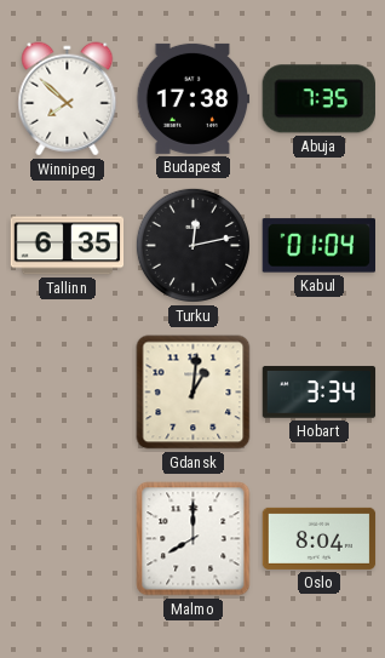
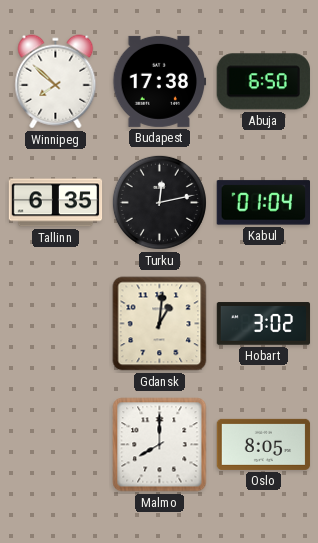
Abuja: 7:35 -> 6:50
Hobart: 3:34 -> 3:02
Oslo: 8:04 -> 8:05
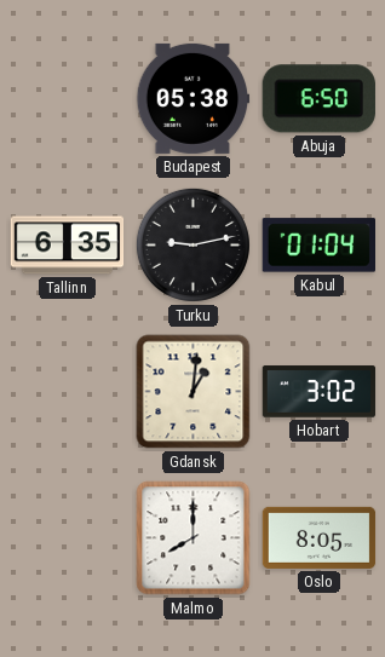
Winnipeg: 7:52 -> none
Budapest: 17:38 -> 05:38
Turku: 12:13 -> 9:13
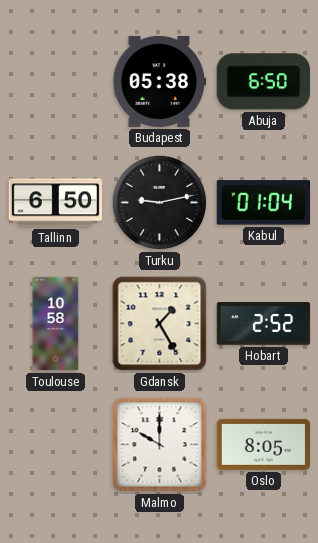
Tallinn: 6:35 -> 6:50
Toulouse: none -> 10:58
Gdansk: 1:01 -> 1:25
Hobart: 3:02 -> 2:52
Malmo: 8:00 -> 10:00
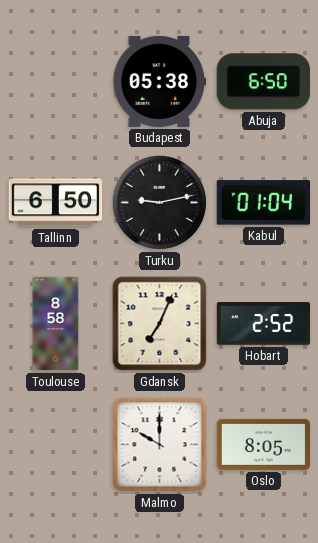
Toulouse: 10:58 -> 8:58
Gdansk: 1:25 -> 7:04
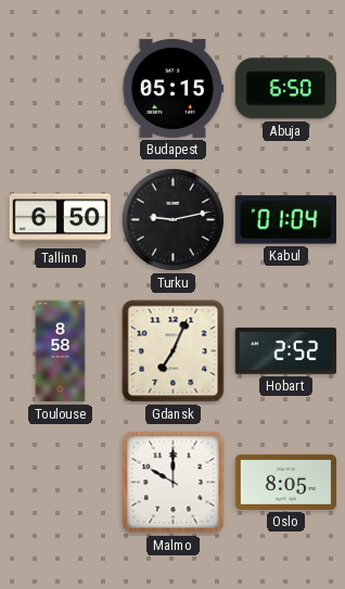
Budapest: 05:38 -> 05:15
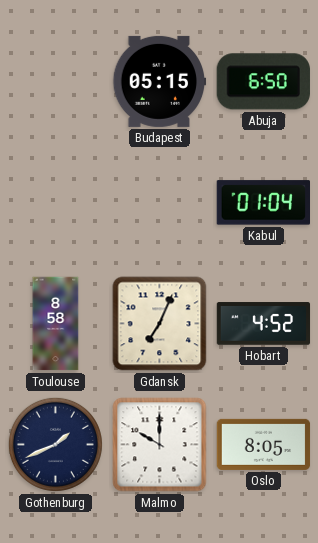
Tallinn: 6:50 -> none
Turku: 9:13 -> none
Hobart: 2:52 -> 4:52
Gothenburg: none -> 1:41
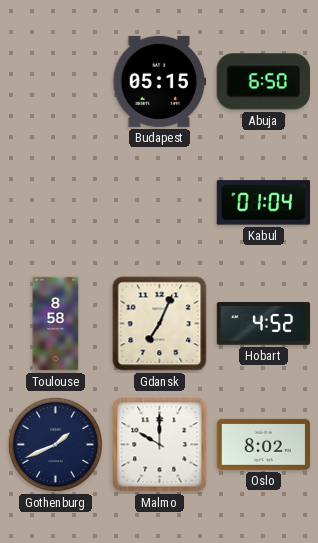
Oslo: 8:05 -> 8:02
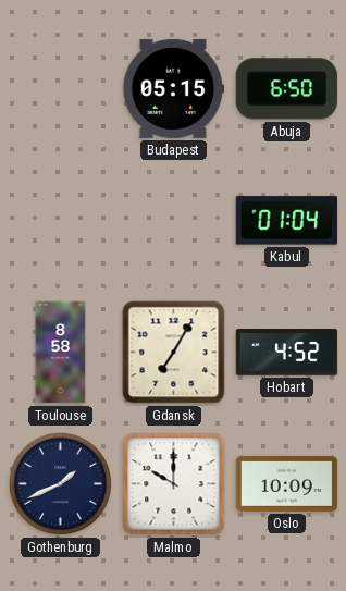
Gdansk: 7:04 -> 7:05
Oslo: 8:02 -> 10:09
